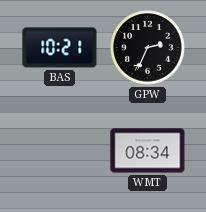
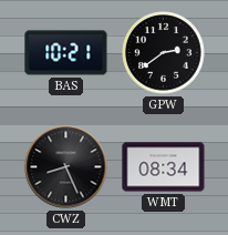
GPW: 2:34 -> 2:39
CWZ: none -> 8:26
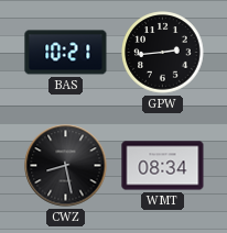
GPW: 2:39 -> 2:44
CWZ: 8:26 -> 8:28
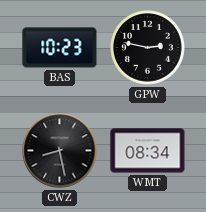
BAS: 10:21 -> 10:23
GPW: 2:44 -> 2:47
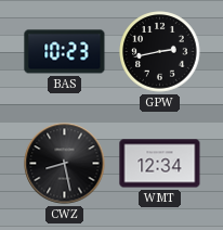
GPW: 2:47 -> 2:43
WMT: 08:34 -> 12:34
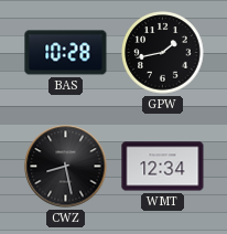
BAS: 10:23 -> 10:28
GPW: 2:43 -> 1:43
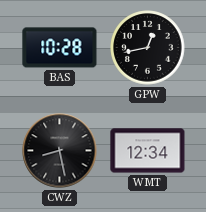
GPW: 1:43 -> 12:43
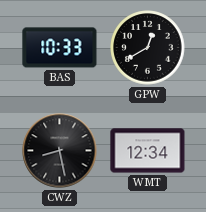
BAS: 10:28 -> 10:33
GPW: 12:43 -> 12:40
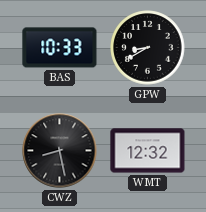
GPW: 12:40 -> 8:40
WMT: 12:34 -> 12:32
